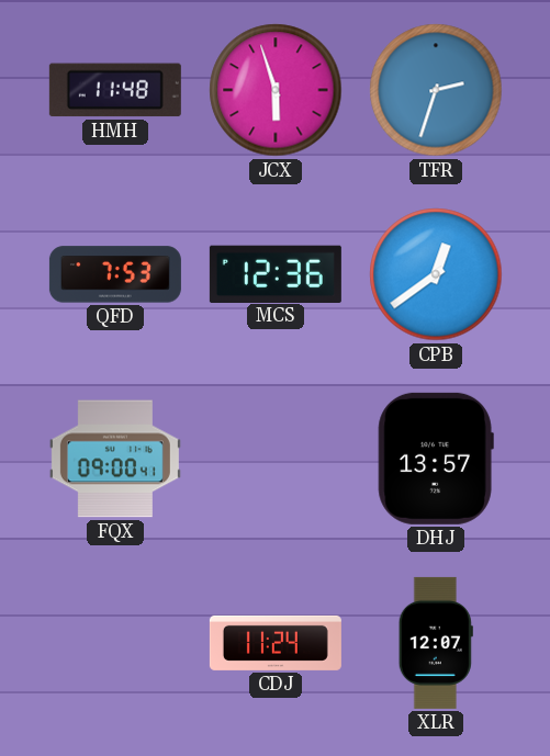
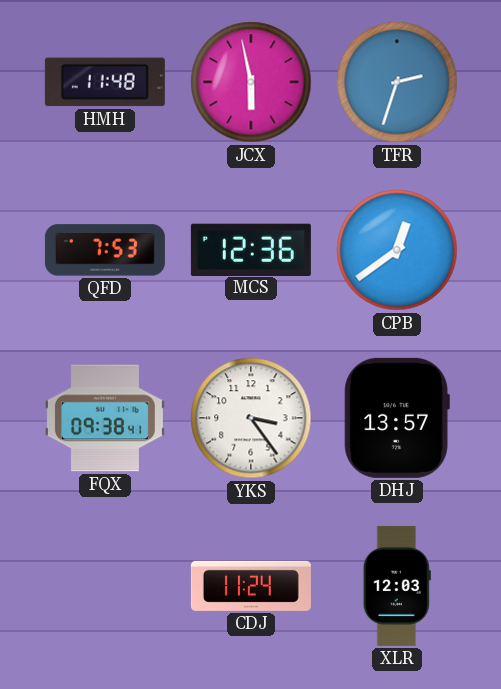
JCX: 5:57 -> 5:58
FQX: 09:00 -> 09:38
YKS: none -> 3:24
XLR: 12:07 -> 12:03
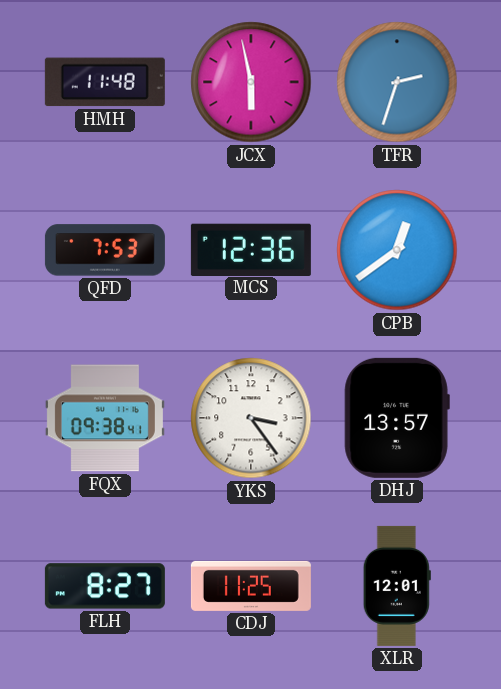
FLH: none -> 8:27
CDJ: 11:24 -> 11:25
XLR: 12:03 -> 12:01
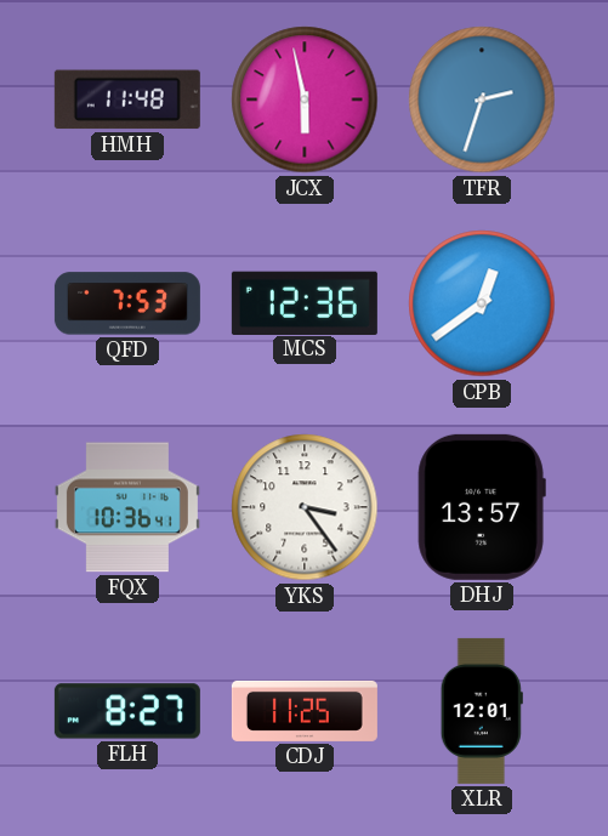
FQX: 09:38 -> 10:36
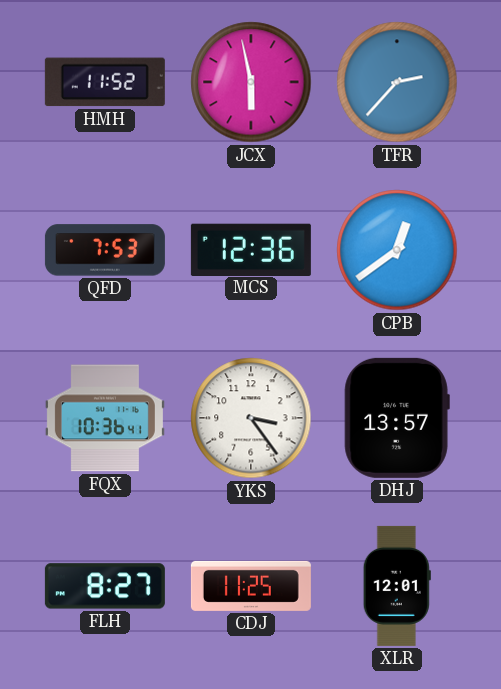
HMH: 11:48 -> 11:52
TFR: 2:33 -> 2:37
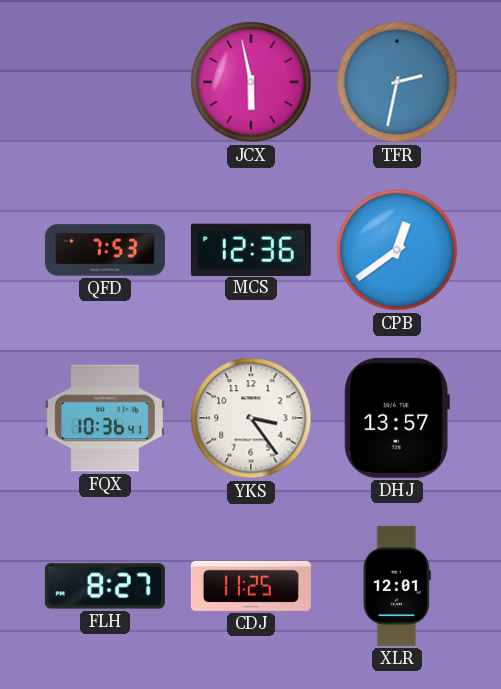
HMH: 11:52 -> none
TFR: 2:37 -> 2:32
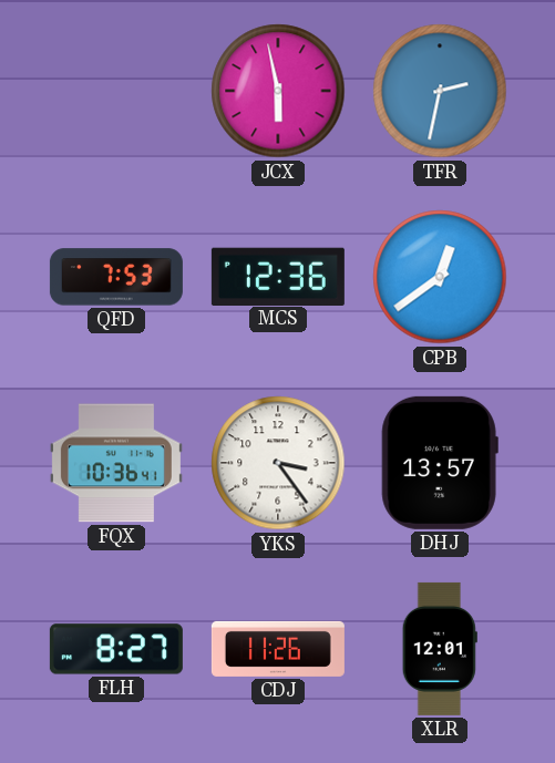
CDJ: 11:25 -> 11:26
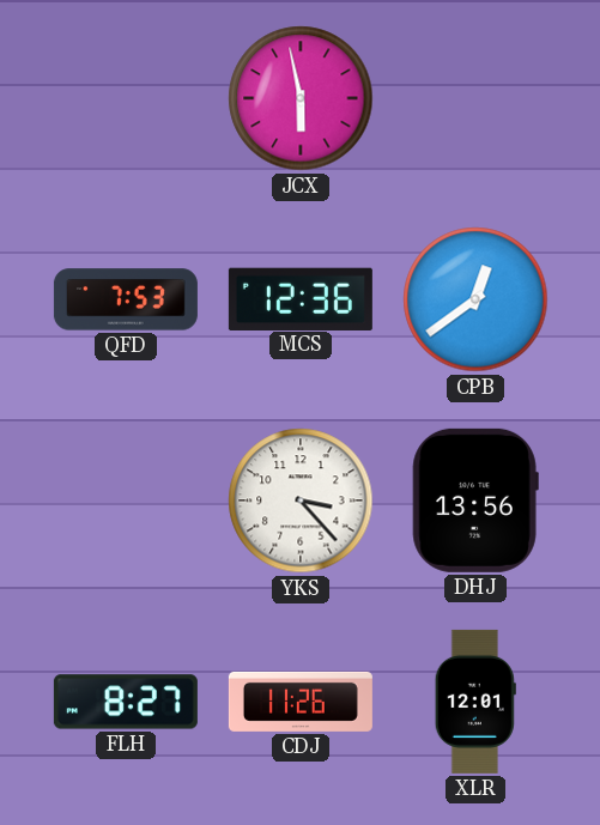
TFR: 2:32 -> none
FQX: 10:36 -> none
YKS: 3:24 -> 3:23
DHJ: 13:57 -> 13:56
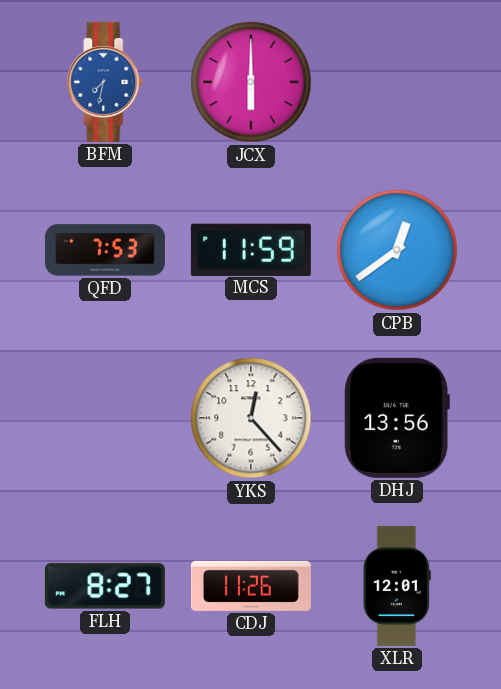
BFM: none -> 7:32
JCX: 5:58 -> 6:00
MCS: 12:36 -> 11:59
YKS: 3:23 -> 12:23
